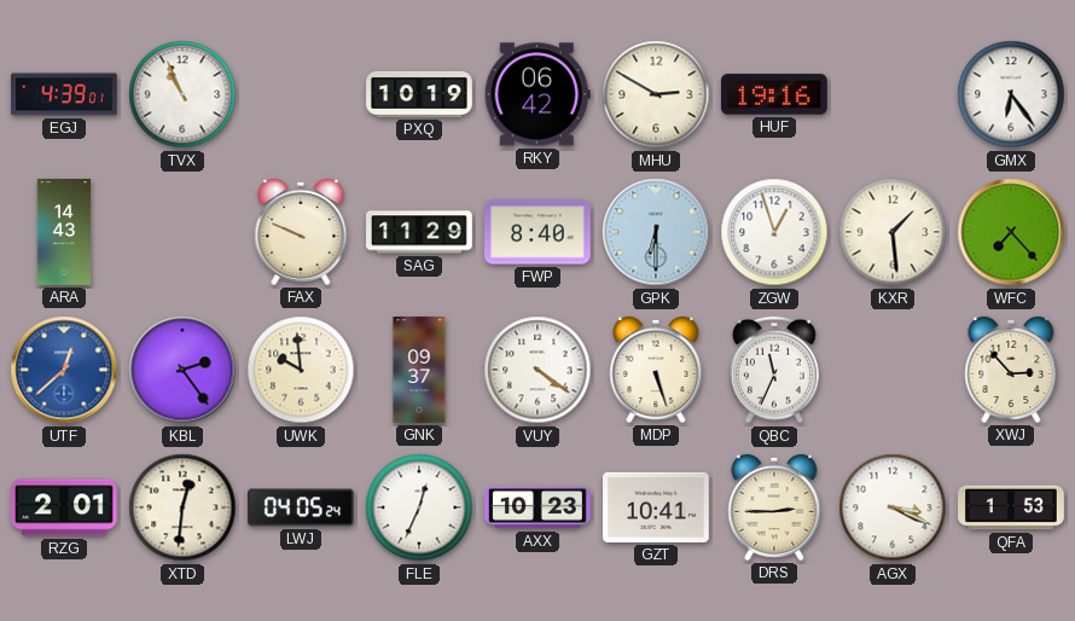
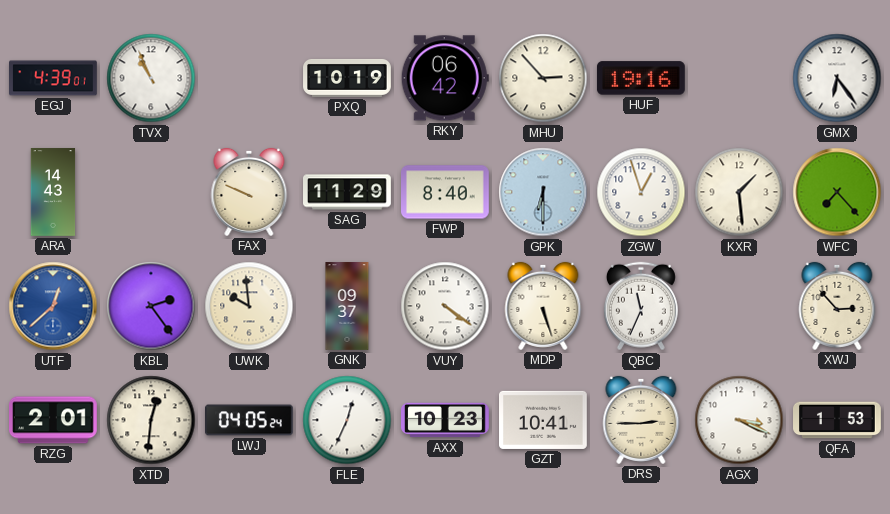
MHU: 2:50 -> 2:53
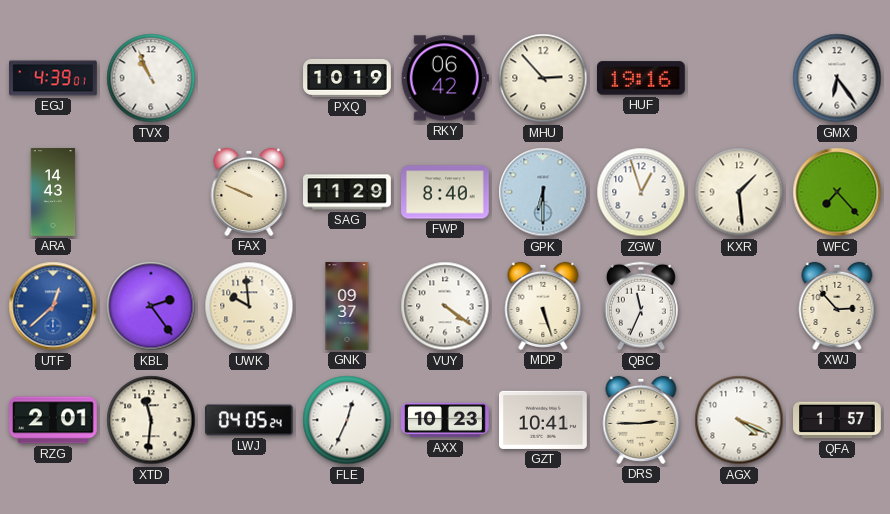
XTD: 12:31 -> 11:31
AGX: 3:19 -> 4:19
QFA: 1:53 -> 1:57
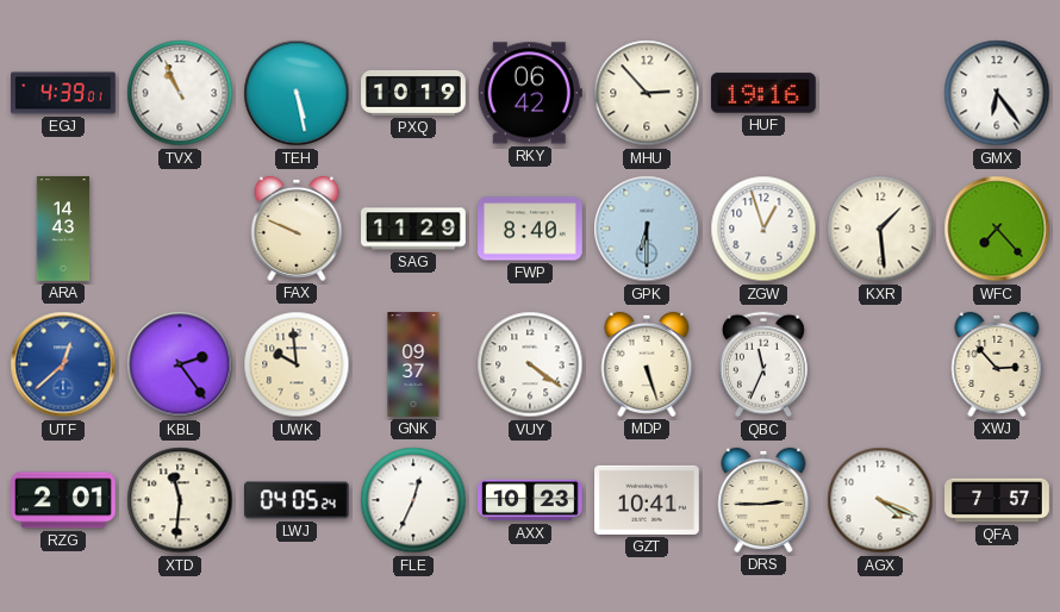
TEH: none -> 5:28
QFA: 1:57 -> 7:57
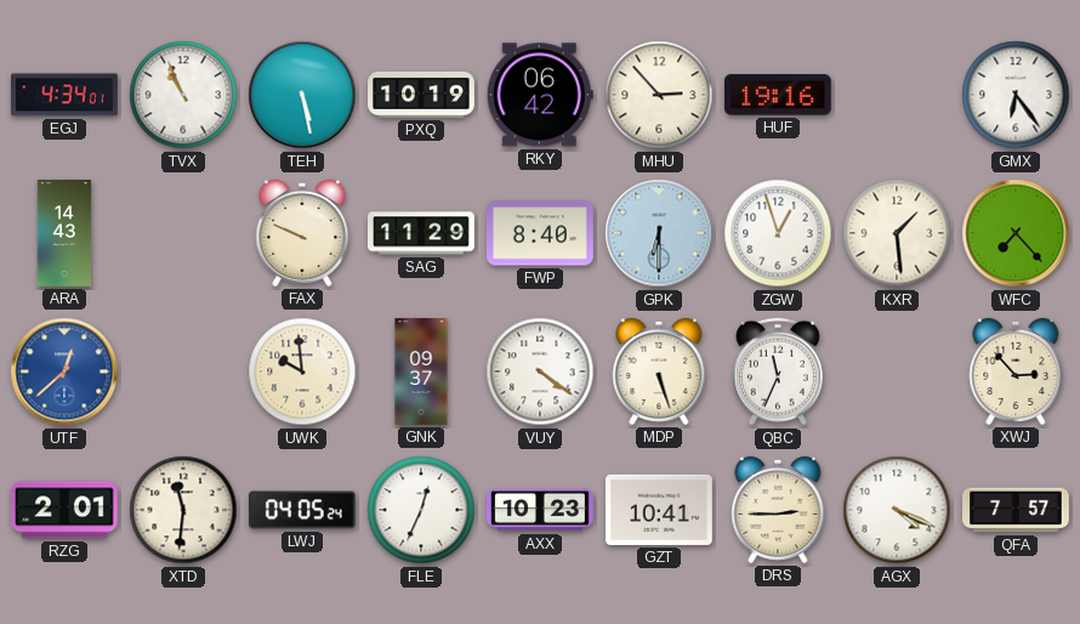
EGJ: 4:39 -> 4:34
KBL: 2:24 -> none
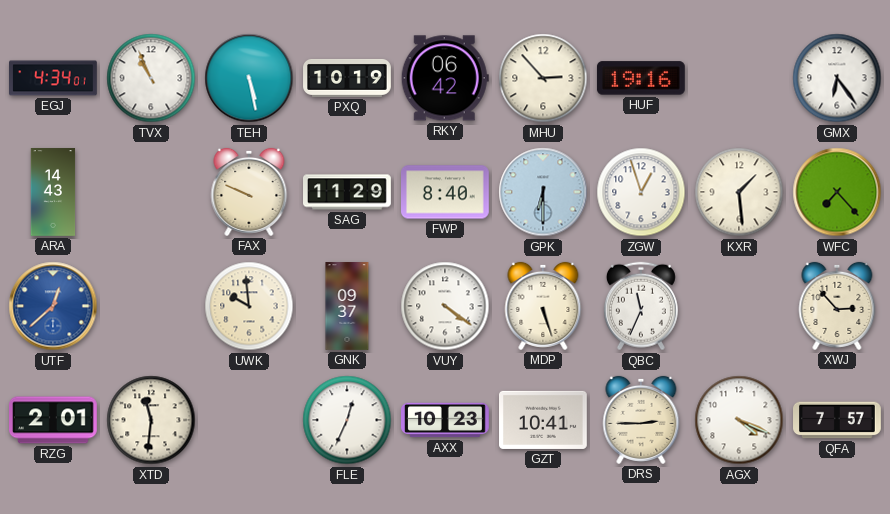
LWJ: 04:05 -> none
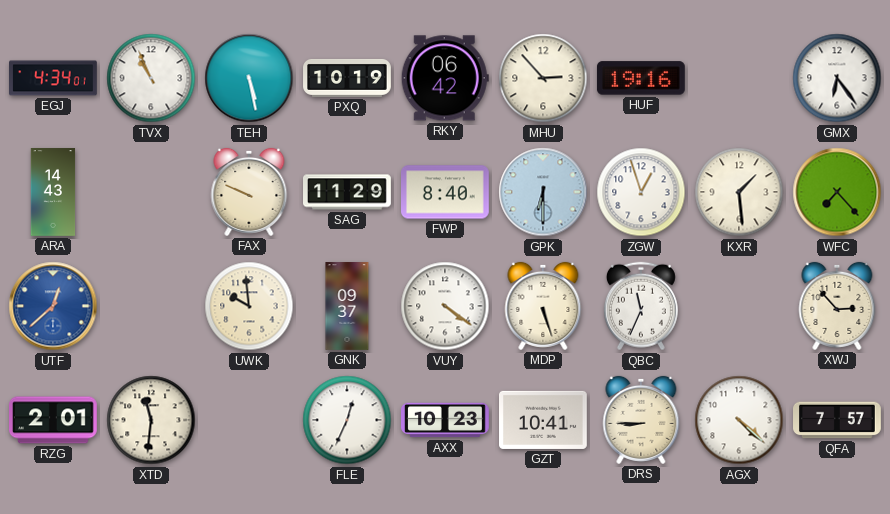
DRS: 2:45 -> 8:45
AGX: 4:19 -> 4:22
